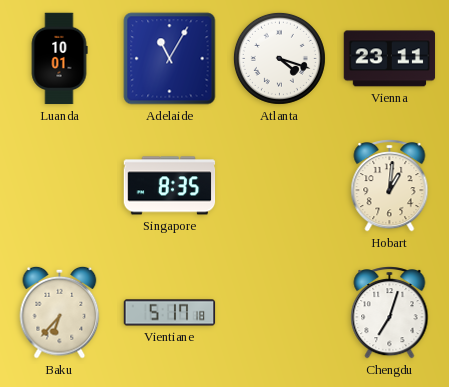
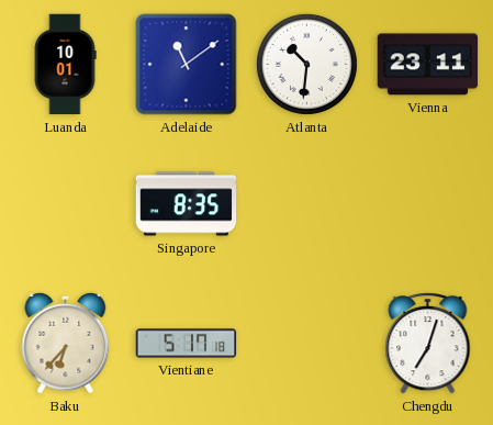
Adelaide: 11:05 -> 11:09
Atlanta: 4:18 -> 10:31
Hobart: 1:01 -> none
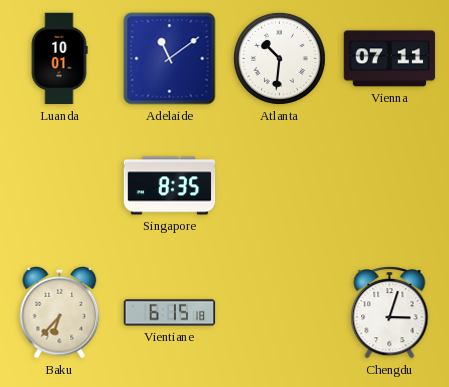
Vienna: 23:11 -> 07:11
Vientiane: 5:17 -> 6:15
Chengdu: 7:03 -> 3:03
